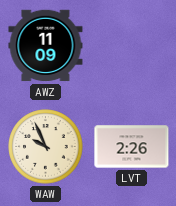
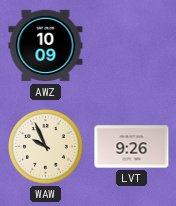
AWZ: 11:09 -> 10:09
LVT: 2:26 -> 9:26
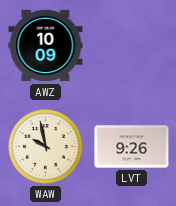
WAW: 9:56 -> 9:58
